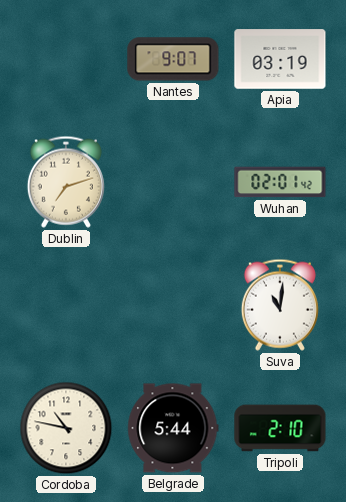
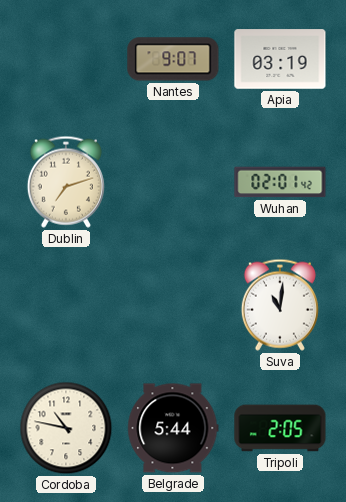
Tripoli: 2:10 -> 2:05
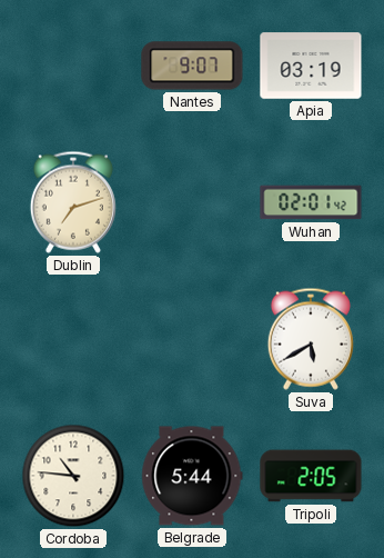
Suva: 11:01 -> 5:40
Cordoba: 10:47 -> 10:46
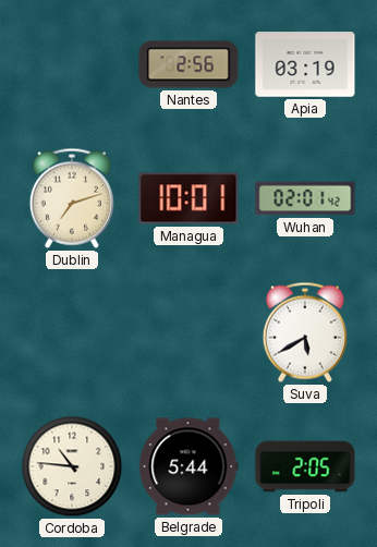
Nantes: 9:07 -> 2:56
Managua: none -> 10:01
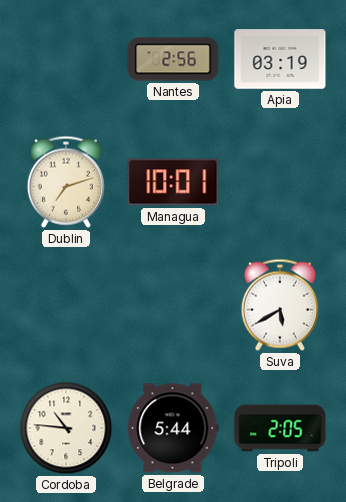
Wuhan: 02:01 -> none
